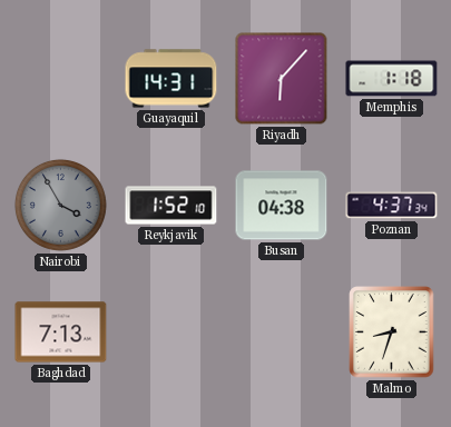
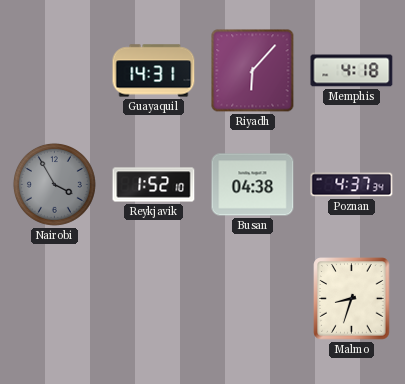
Memphis: 1:18 -> 4:18
Baghdad: 7:13 -> none
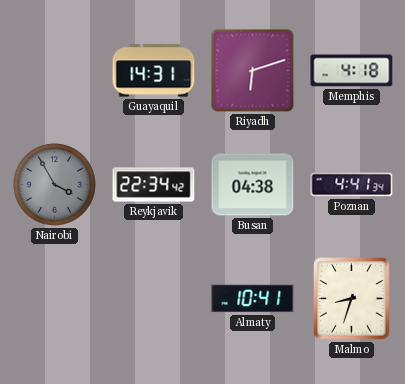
Riyadh: 6:07 -> 6:12
Reykjavik: 1:52 -> 22:34
Poznan: 4:37 -> 4:41
Almaty: none -> 10:41
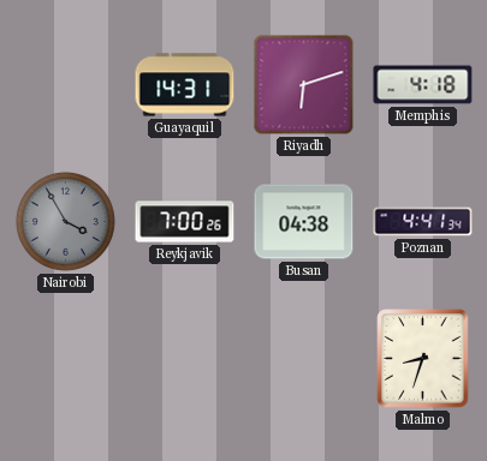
Reykjavik: 22:34 -> 7:00
Almaty: 10:41 -> none
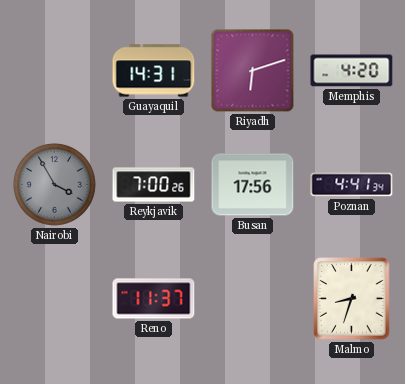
Memphis: 4:18 -> 4:20
Busan: 04:38 -> 17:56
Reno: none -> 11:37
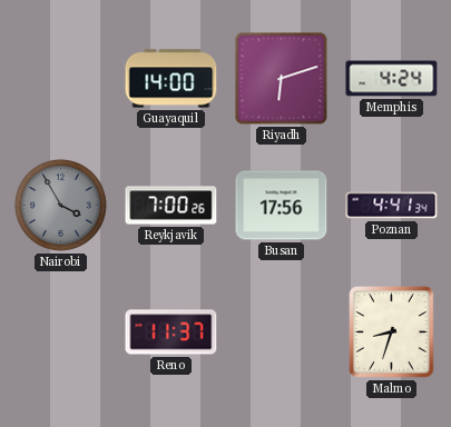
Guayaquil: 14:31 -> 14:00
Memphis: 4:20 -> 4:24
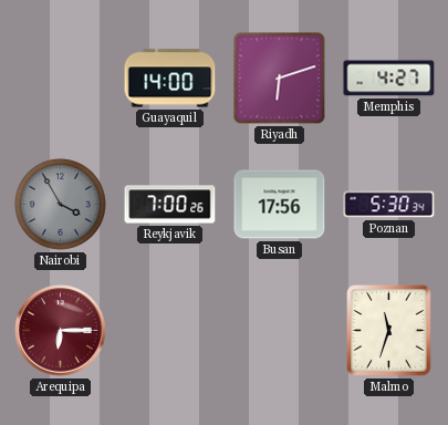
Memphis: 4:24 -> 4:27
Poznan: 4:41 -> 5:30
Arequipa: none -> 6:15
Reno: 11:37 -> none
Malmo: 8:33 -> 11:33
